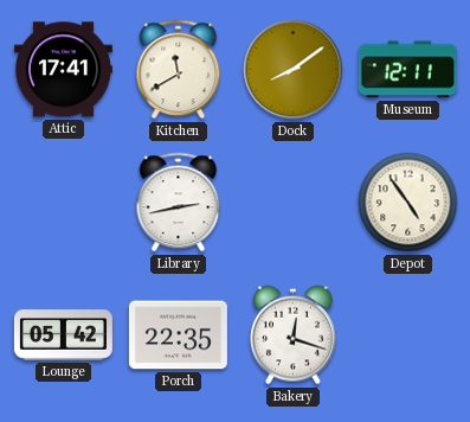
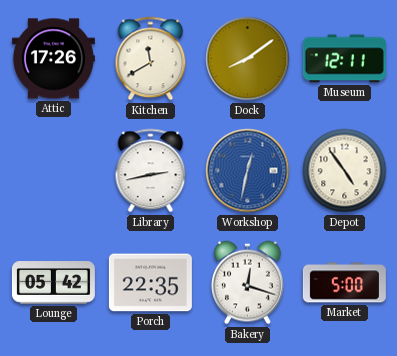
Attic: 17:41 -> 17:26
Workshop: none -> 12:32
Market: none -> 5:00
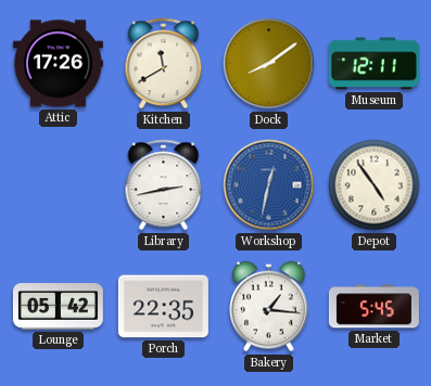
Bakery: 12:18 -> 1:16
Market: 5:00 -> 5:45
